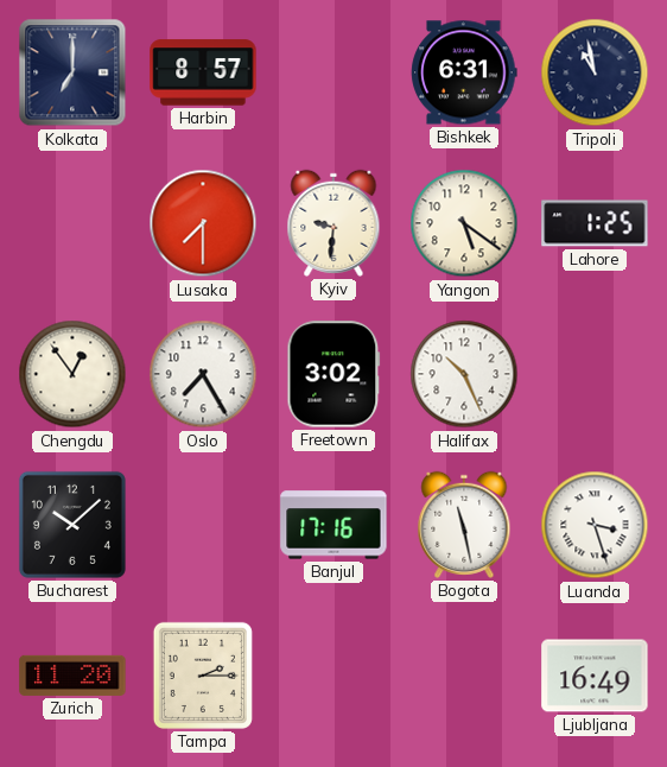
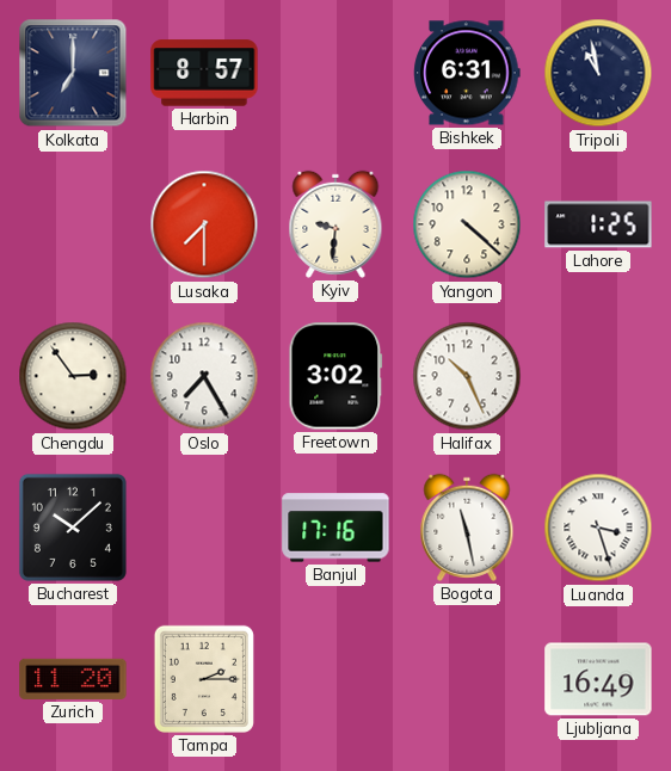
Yangon: 5:21 -> 4:22
Chengdu: 12:54 -> 2:54
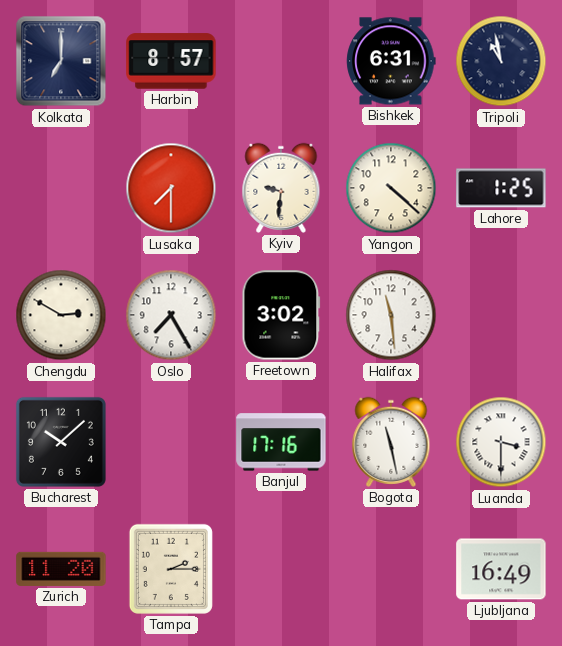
Chengdu: 2:54 -> 2:50
Halifax: 10:26 -> 11:29
Luanda: 3:27 -> 3:30
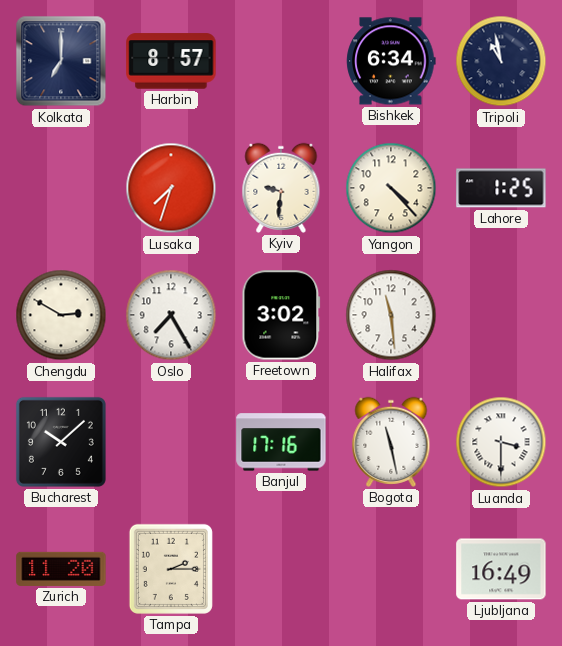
Bishkek: 6:31 -> 6:34
Lusaka: 7:30 -> 7:33
Yangon: 4:22 -> 4:23
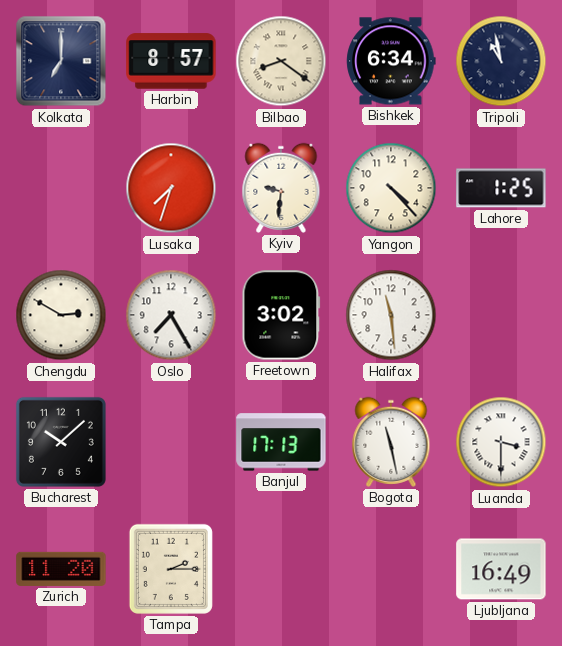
Bilbao: none -> 8:21
Banjul: 17:16 -> 17:13
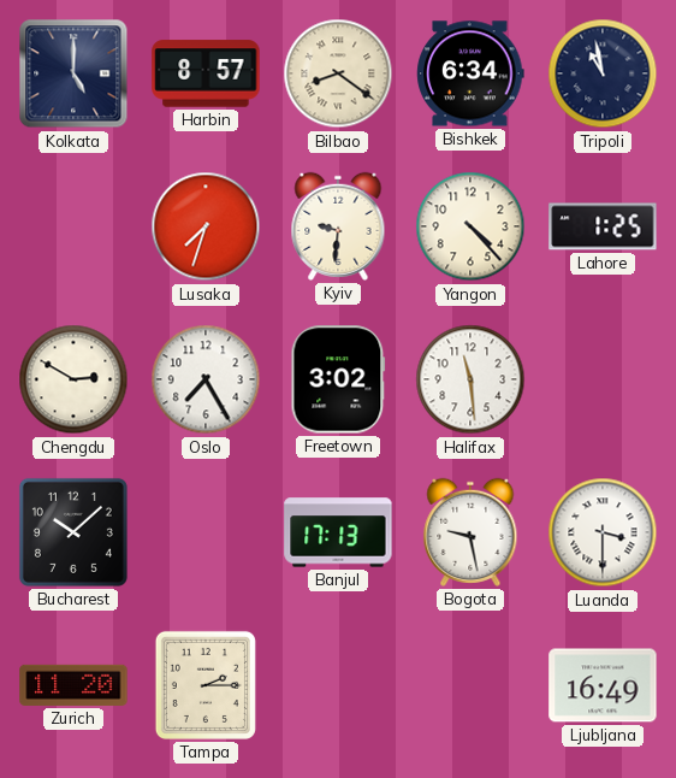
Kolkata: 7:00 -> 5:00
Bogota: 11:28 -> 9:28
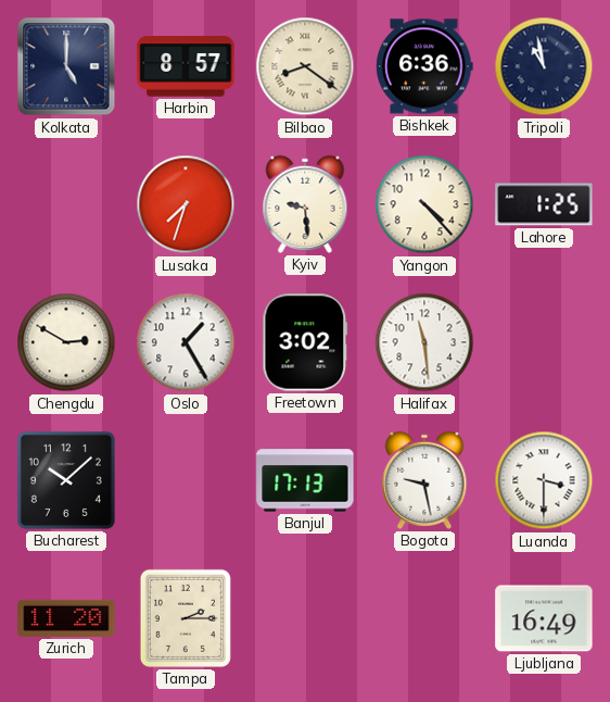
Bishkek: 6:34 -> 6:36
Kyiv: 9:31 -> 9:29
Oslo: 7:25 -> 1:25
